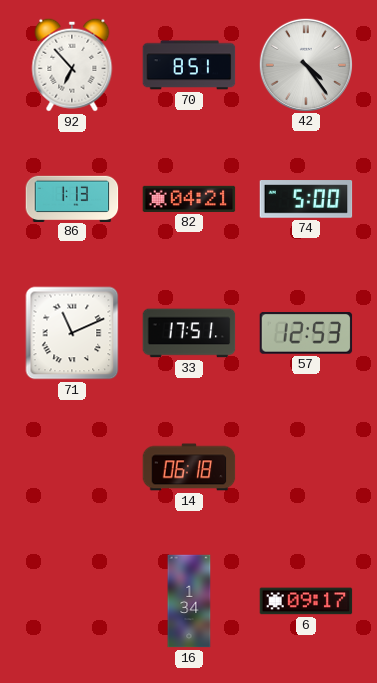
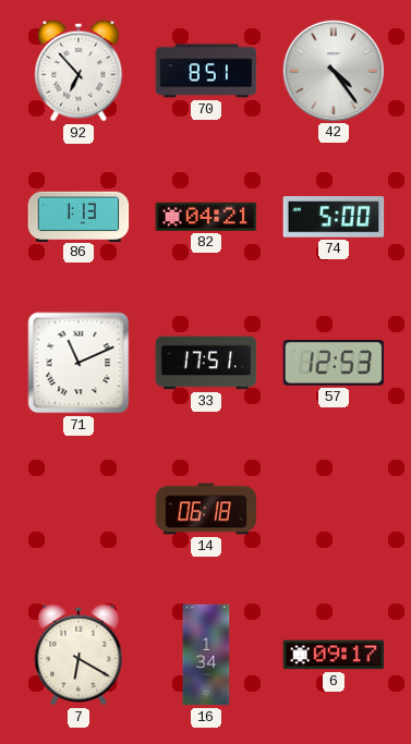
7: none -> 6:20
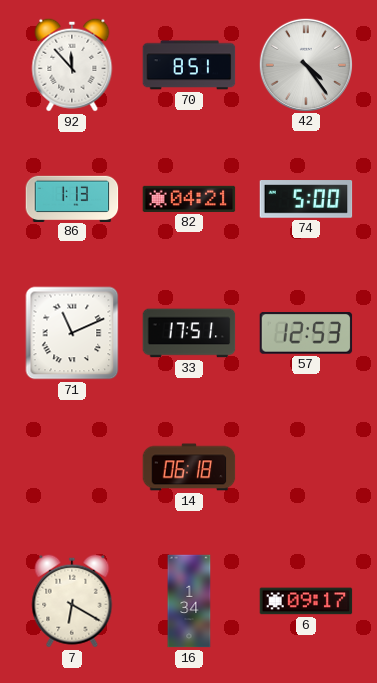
92: 6:53 -> 11:53
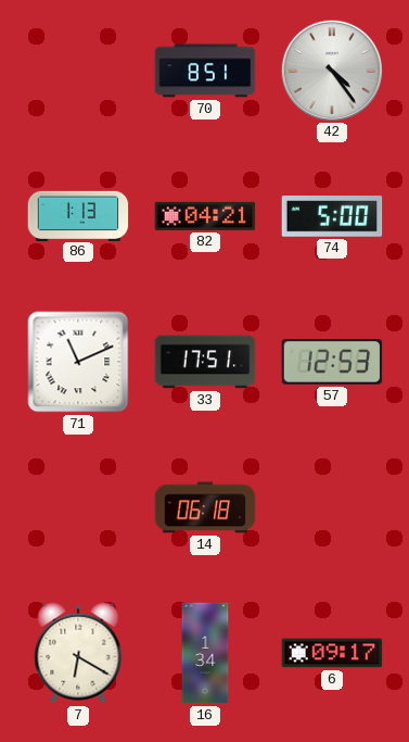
92: 11:53 -> none
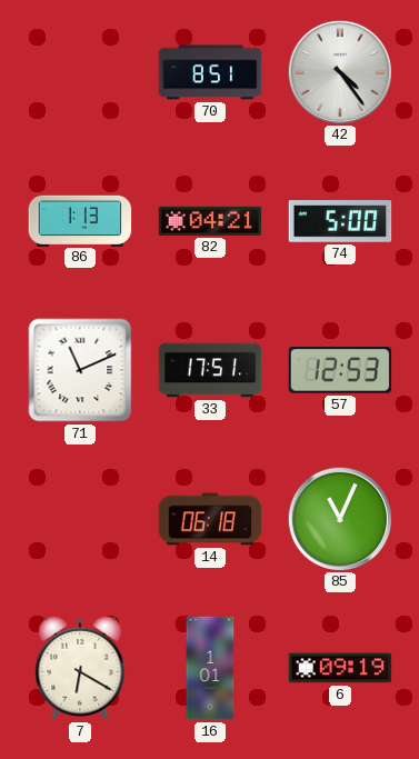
85: none -> 11:04
16: 1:34 -> 1:01
6: 09:17 -> 09:19
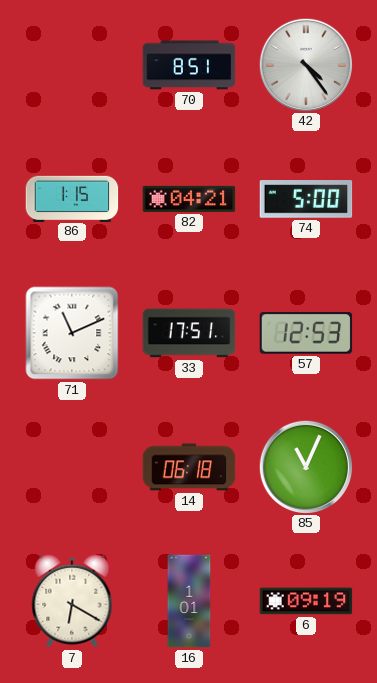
86: 1:13 -> 1:15
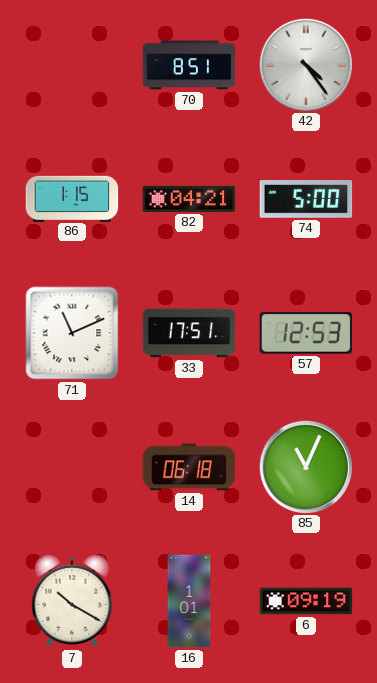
7: 6:20 -> 10:20
